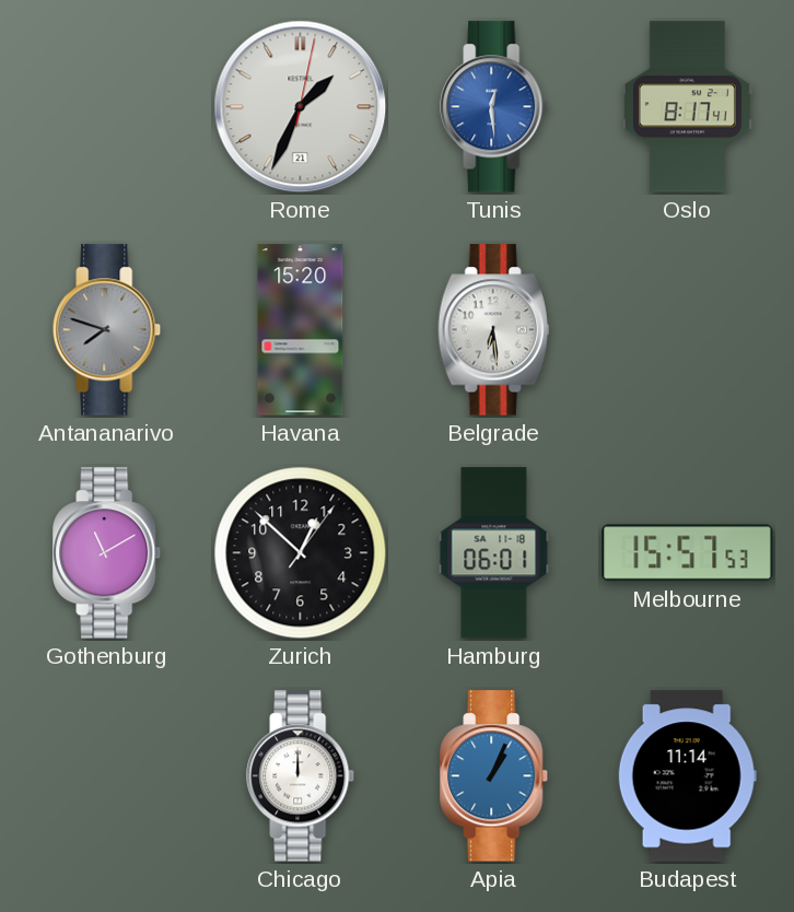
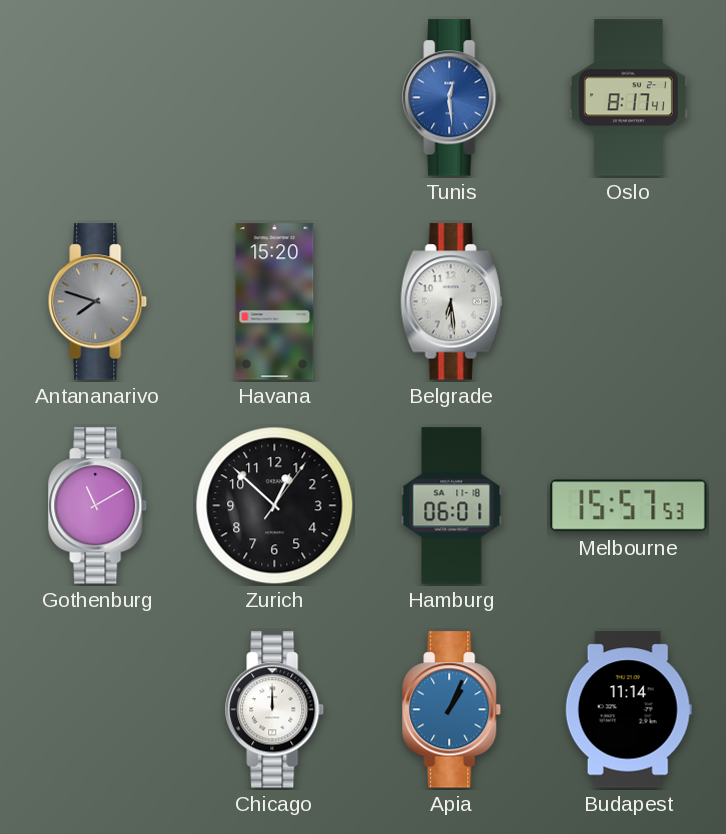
Rome: 1:34 -> none
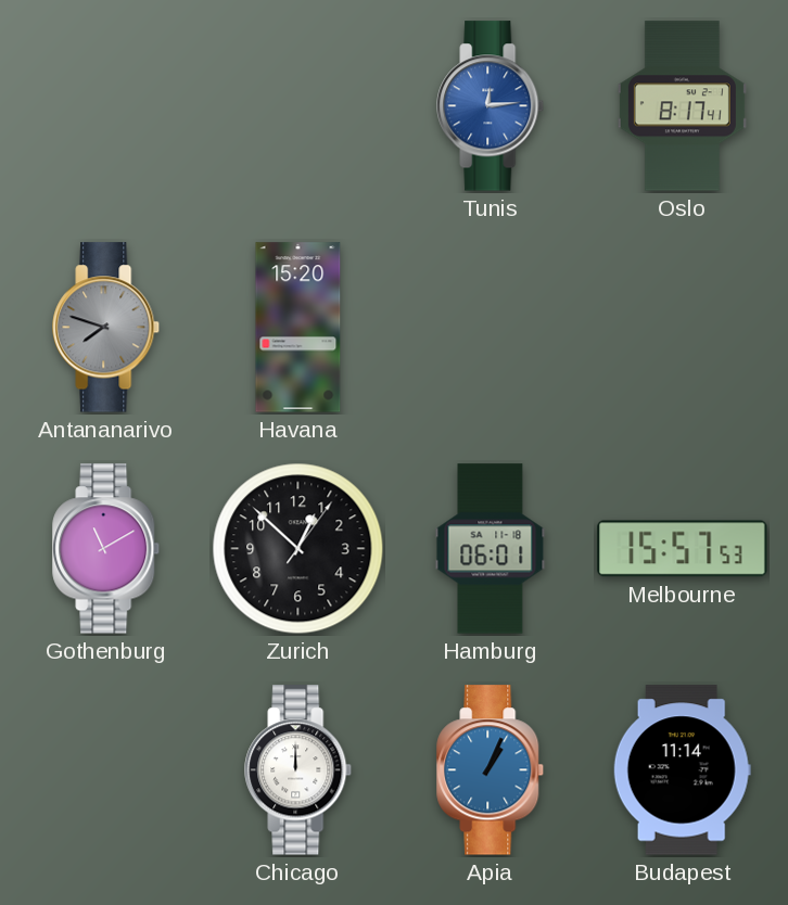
Tunis: 12:29 -> 12:14
Belgrade: 6:29 -> none
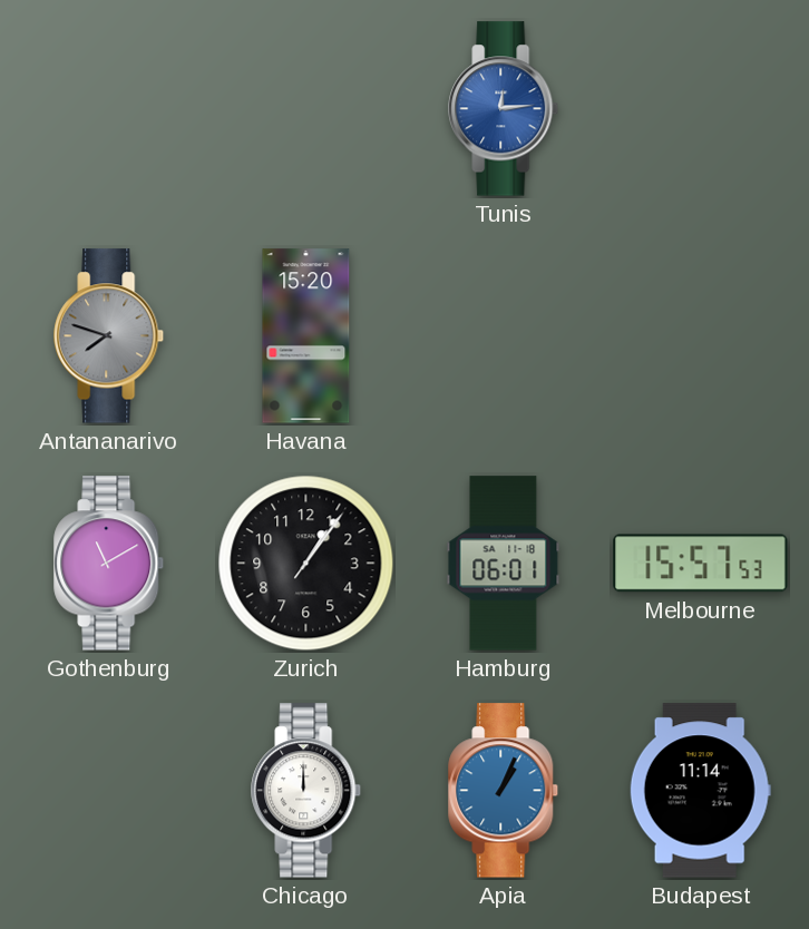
Oslo: 8:17 -> none
Zurich: 12:52 -> 1:06
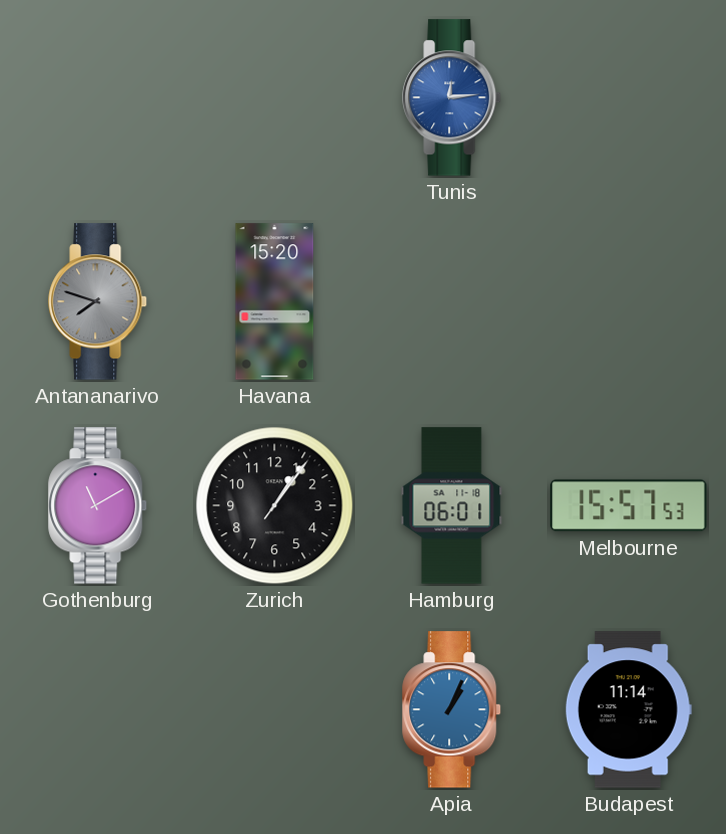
Chicago: 12:00 -> none
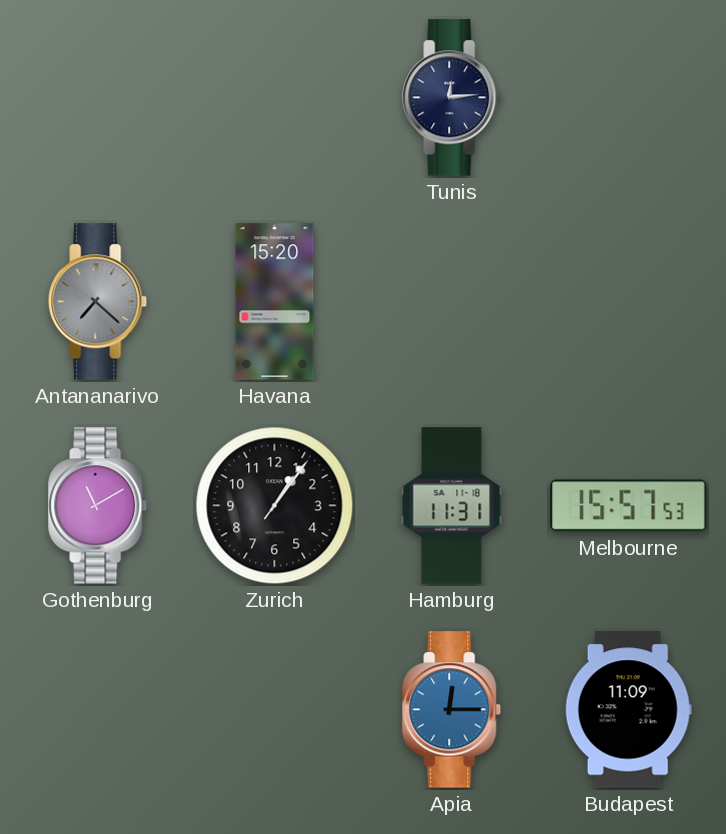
Tunis dial: blue -> navy
Antananarivo: 7:48 -> 7:22
Hamburg: 06:01 -> 11:31
Apia: 1:04 -> 12:15
Budapest: 11:14 -> 11:09
